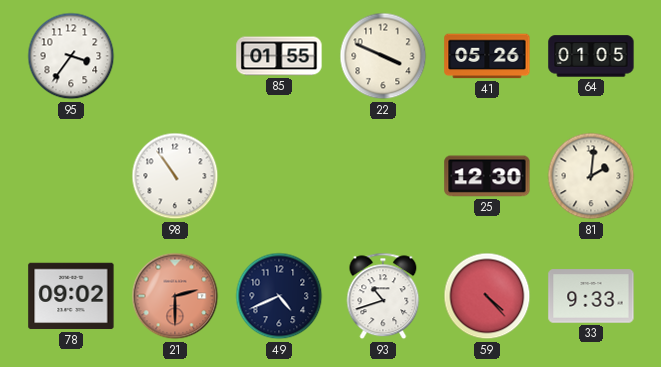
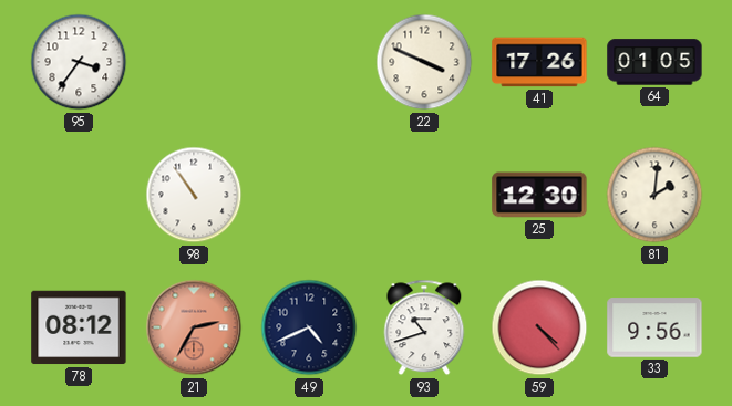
85: 01:55 -> none
41: 05:26 -> 17:26
78: 09:02 -> 08:12
21: 2:30 -> 2:35
33: 9:33 -> 9:56
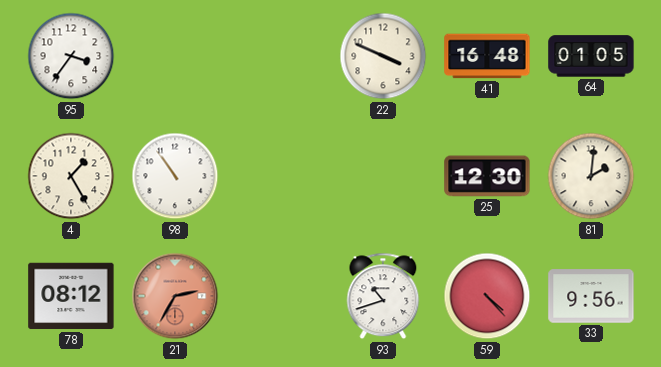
41: 17:26 -> 16:48
4: none -> 1:25
49: 4:41 -> none
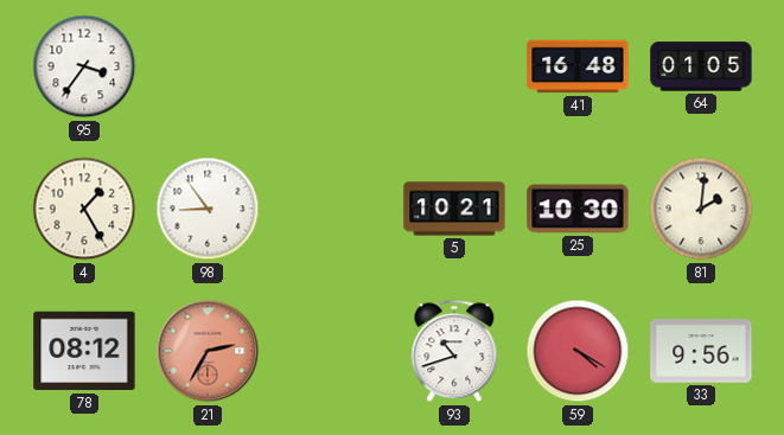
22: 3:49 -> none
98: 10:54 -> 8:54
5: none -> 10:21
25: 12:30 -> 10:30
59: 4:23 -> 4:20
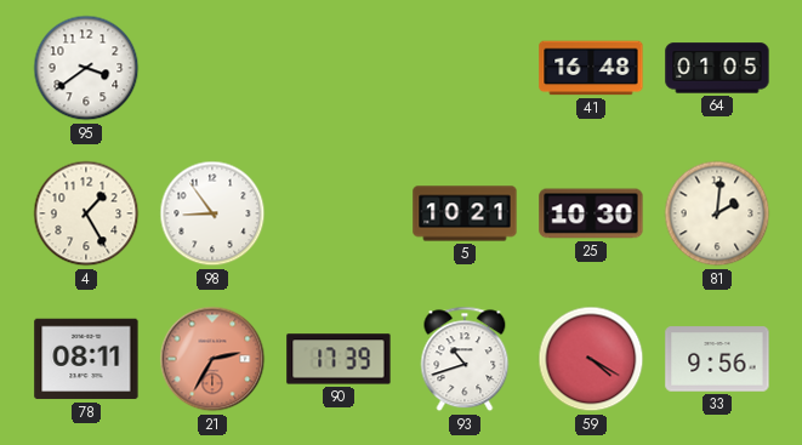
95: 3:36 -> 3:39
78: 08:12 -> 08:11
90: none -> 17:39
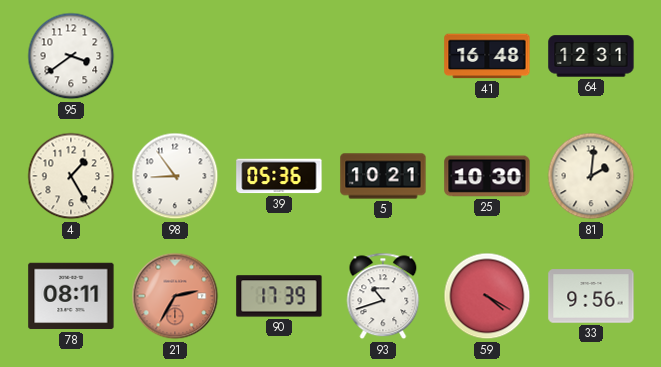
64: 01:05 -> 12:31
39: none -> 05:36
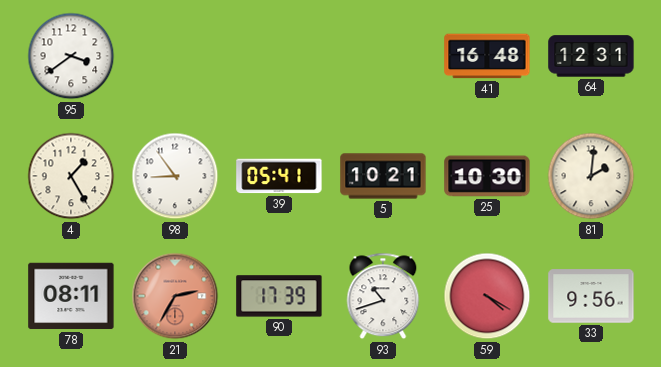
39: 05:36 -> 05:41
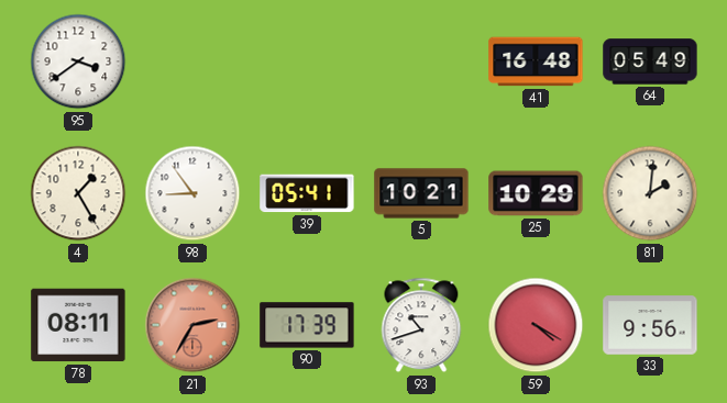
64: 12:31 -> 05:49
25: 10:30 -> 10:29
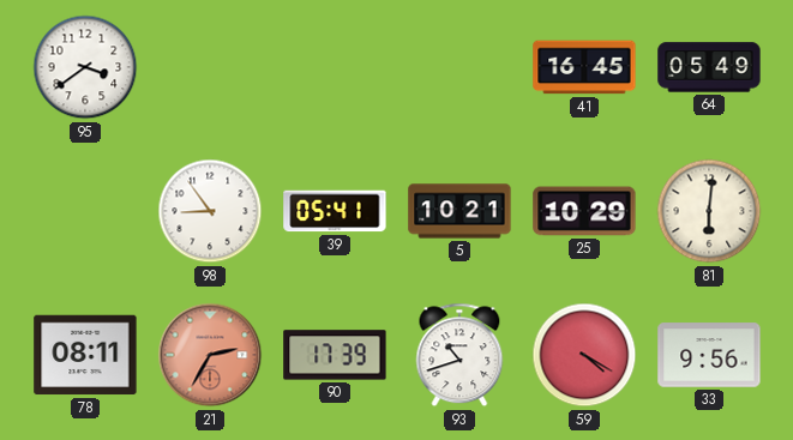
41: 16:48 -> 16:45
4: 1:25 -> none
81: 2:01 -> 6:01
